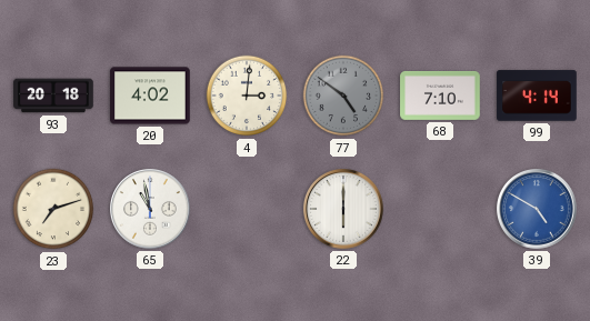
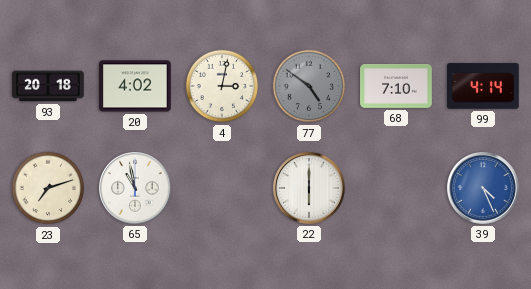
4: 3:01 -> 3:02
39: 4:50 -> 4:26
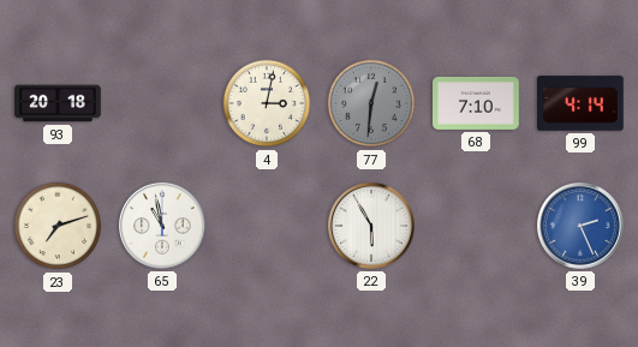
20: 4:02 -> none
77: 4:51 -> 12:31
22: 6:00 -> 5:55
39: 4:26 -> 2:26
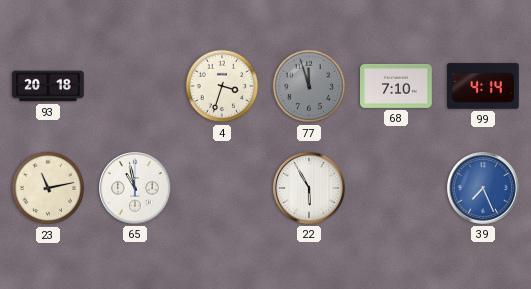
4: 3:02 -> 3:33
77: 12:31 -> 11:57
23: 7:12 -> 11:13
39: 2:26 -> 7:26
